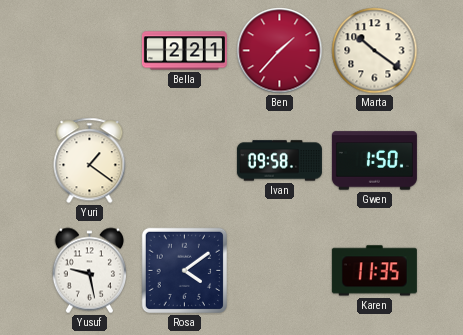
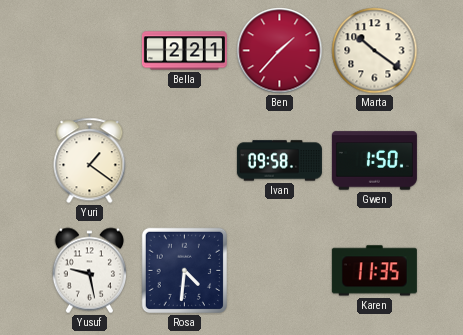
Rosa: 4:09 -> 4:31
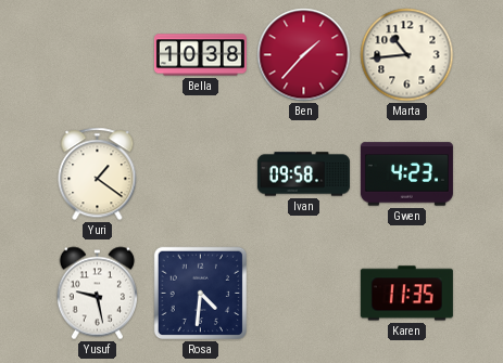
Bella: 2:21 -> 10:38
Marta: 10:21 -> 10:44
Gwen: 1:50 -> 4:23
